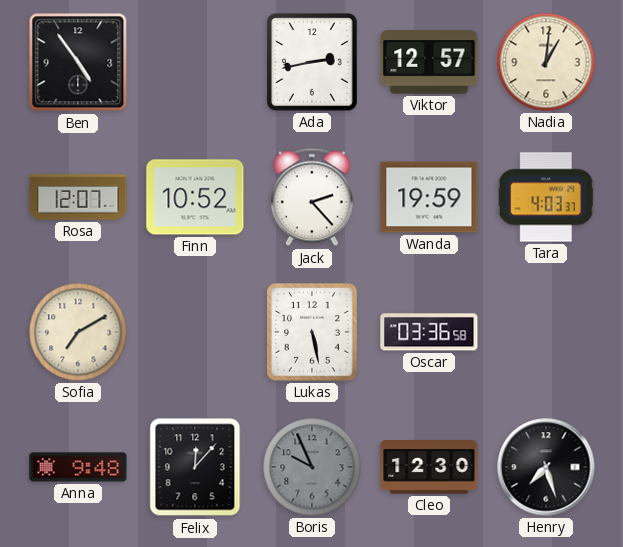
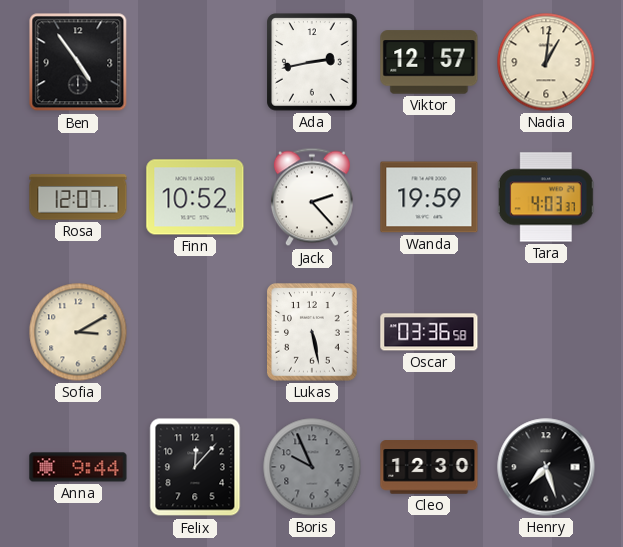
Sofia: 7:10 -> 3:10
Anna: 9:48 -> 9:44
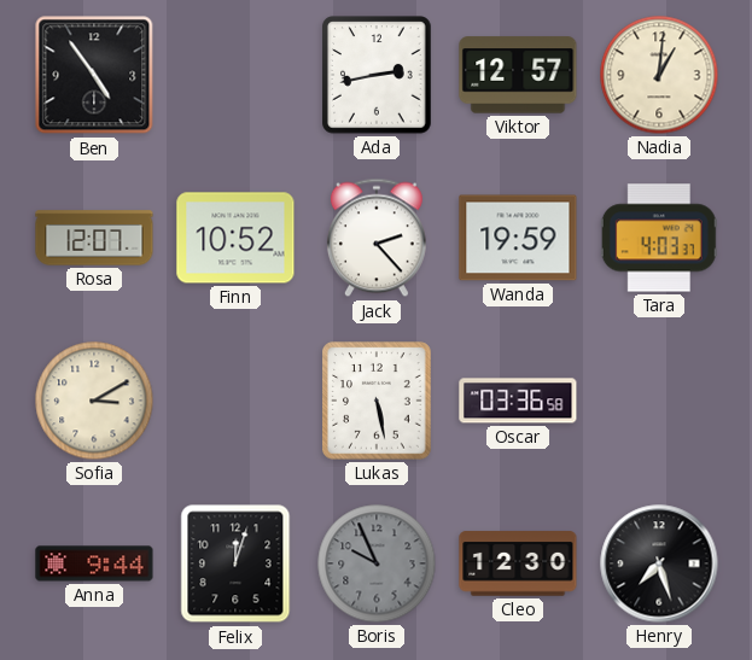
Felix: 12:07 -> 12:03
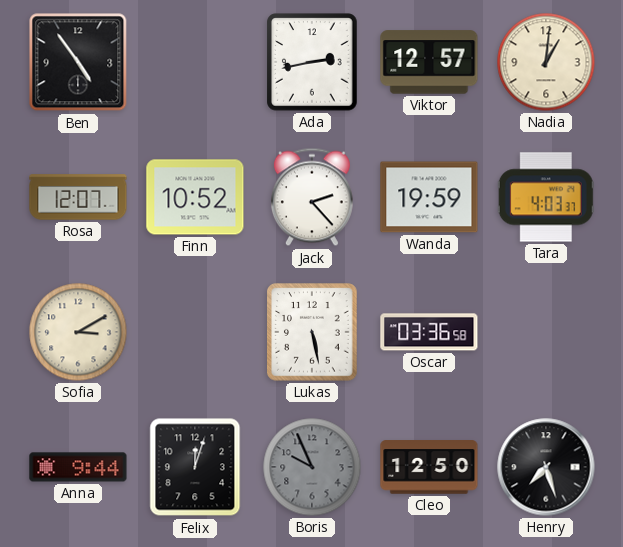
Cleo: 12:30 -> 12:50
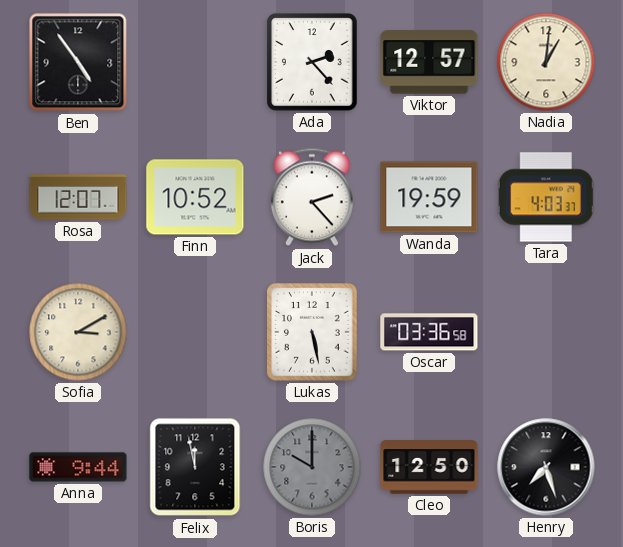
Ada: 2:43 -> 2:23
Felix: 12:03 -> 11:58
Boris: 9:56 -> 10:00
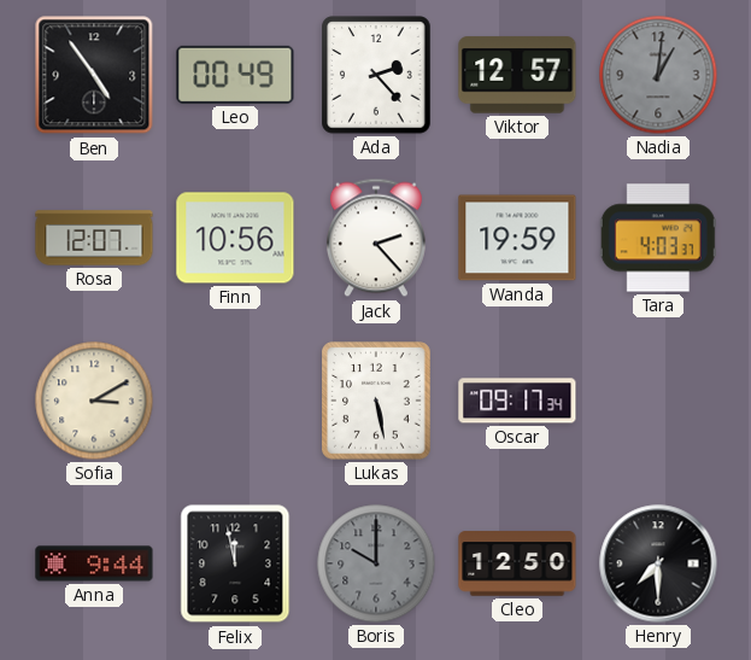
Leo: none -> 00:49
Nadia dial: cream -> grey
Finn: 10:52 -> 10:56
Oscar: 03:36 -> 09:17
Henry: 7:27 -> 7:30
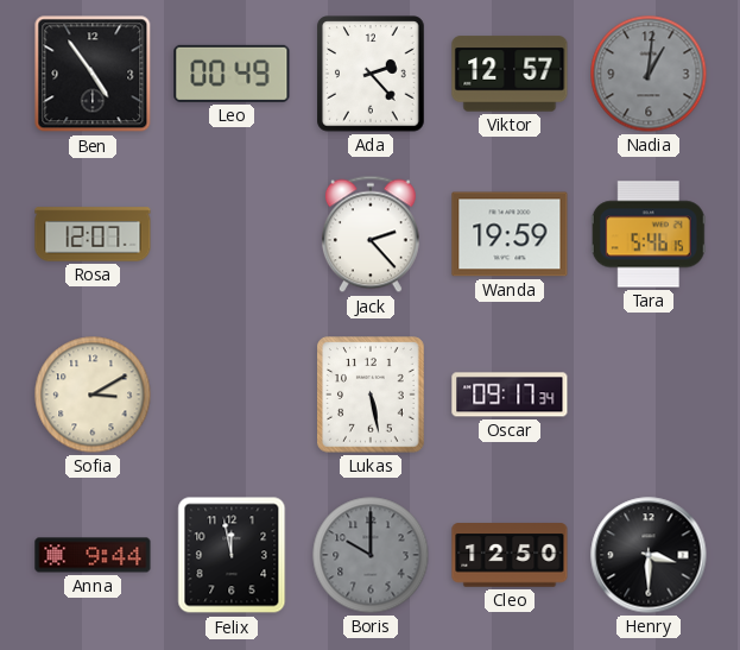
Finn: 10:56 -> none
Tara: 4:03 -> 5:46
Henry: 7:30 -> 3:30
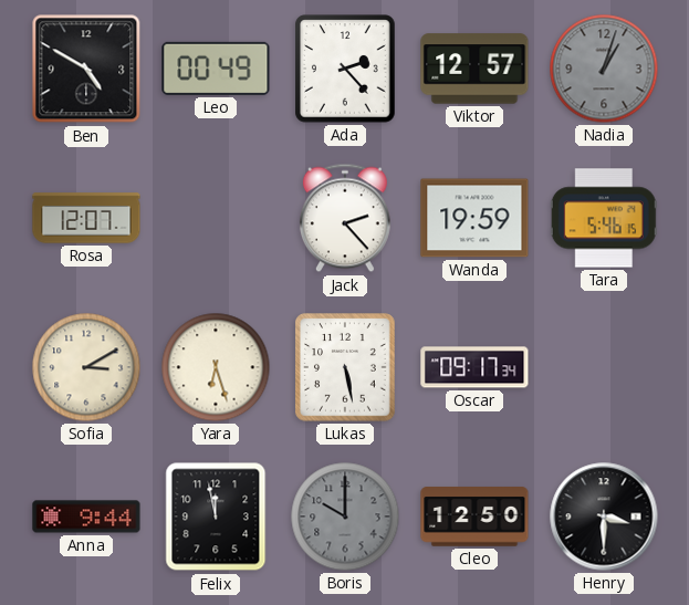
Ben: 4:54 -> 4:50
Nadia: 1:01 -> 1:03
Yara: none -> 6:27
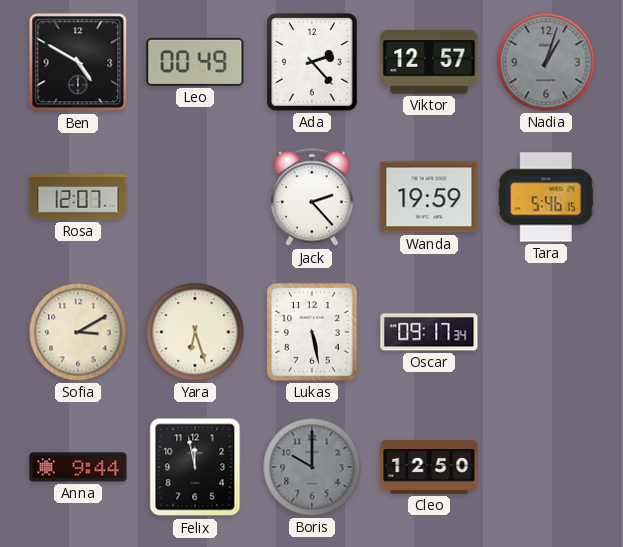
Henry: 3:30 -> none
